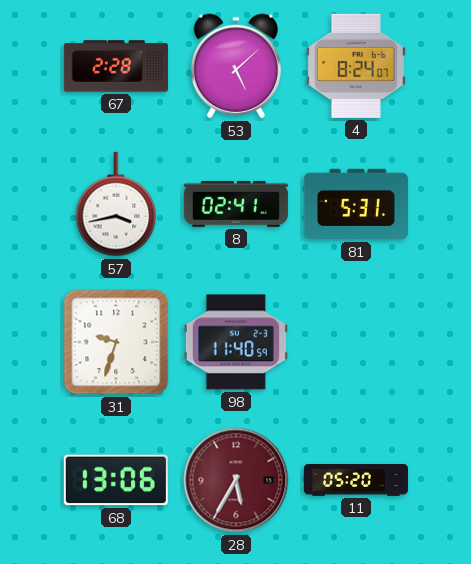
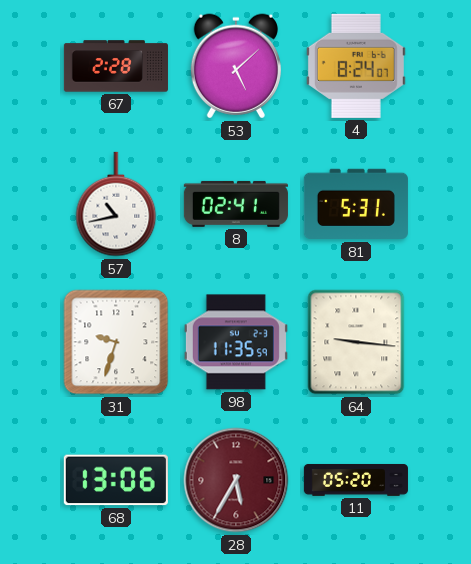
57: 3:43 -> 10:43
98: 11:40 -> 11:35
64: none -> 9:16
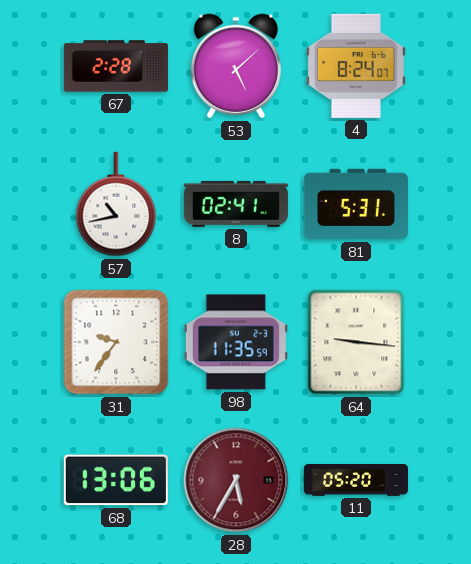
31: 9:33 -> 9:36
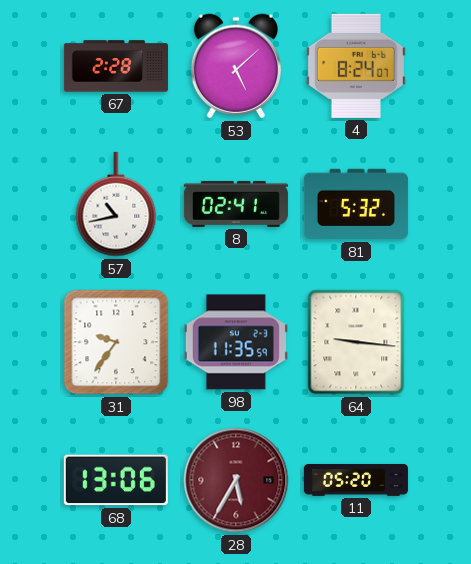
81: 5:31 -> 5:32
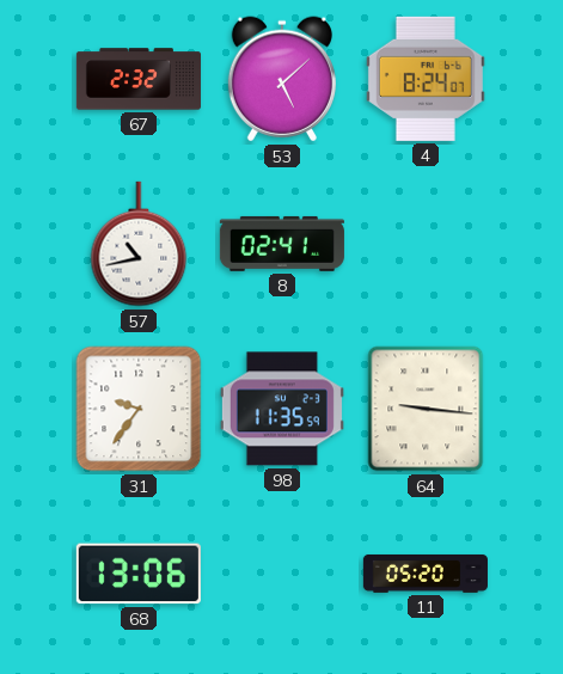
67: 2:28 -> 2:32
81: 5:32 -> none
28: 5:35 -> none
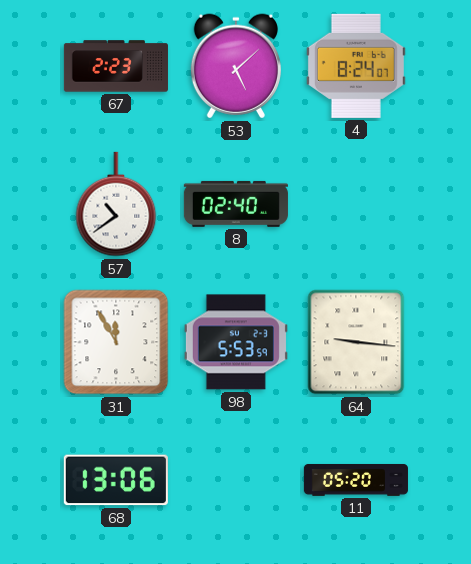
67: 2:32 -> 2:23
57: 10:43 -> 10:39
8: 02:41 -> 02:40
31: 9:36 -> 11:55
98: 11:35 -> 5:53
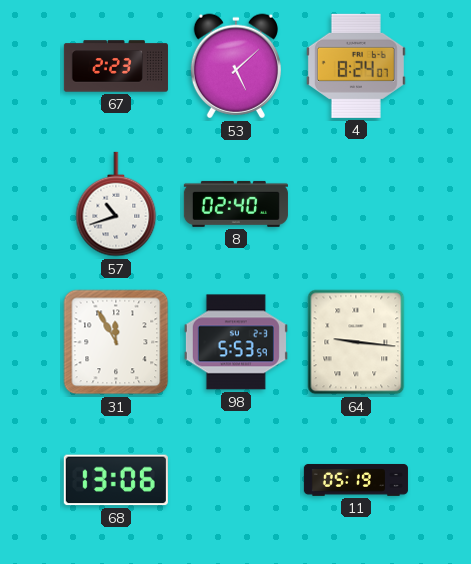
57: 10:39 -> 10:42
11: 05:20 -> 05:19
